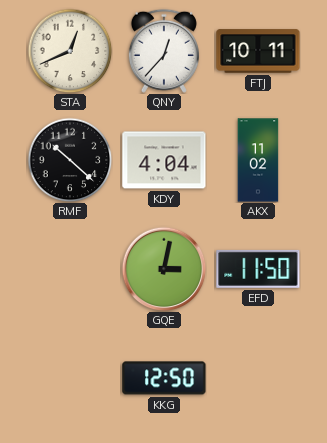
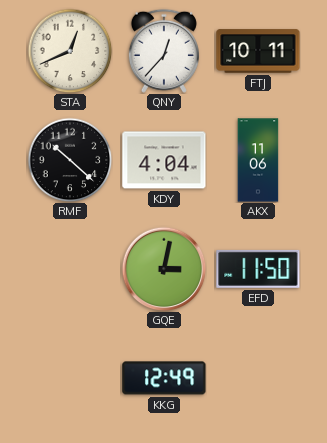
AKX: 11:02 -> 11:06
KKG: 12:50 -> 12:49
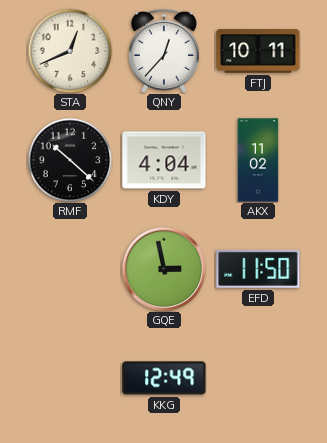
AKX: 11:06 -> 11:02
GQE: 3:02 -> 2:58
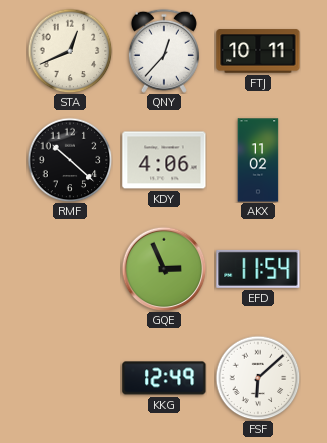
KDY: 4:04 -> 4:06
GQE: 2:58 -> 2:56
EFD: 11:50 -> 11:54
FSF: none -> 6:08
